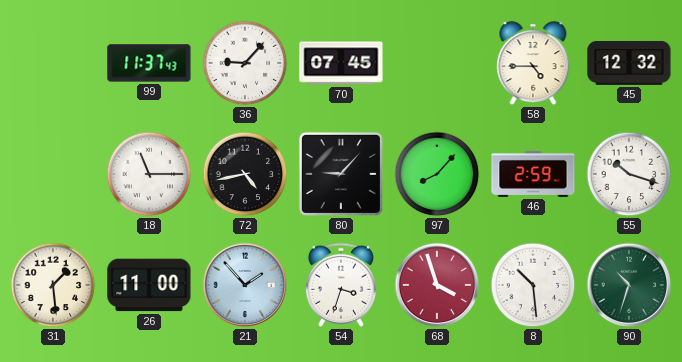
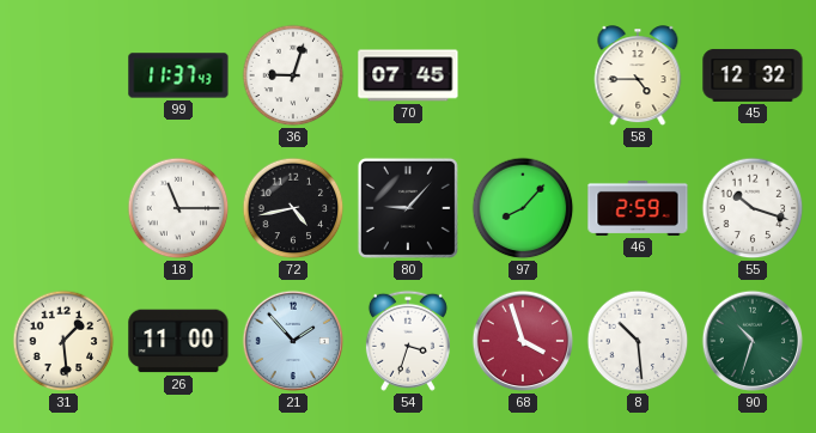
36: 9:07 -> 9:03
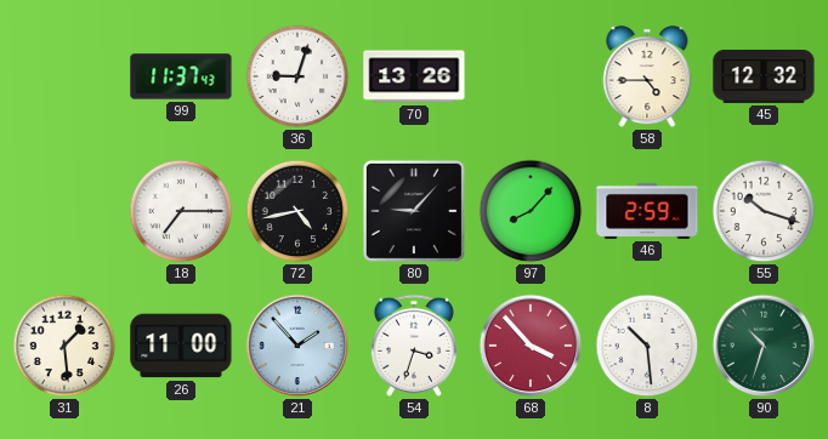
70: 07:45 -> 13:26
18: 11:15 -> 7:15
68: 3:57 -> 3:53
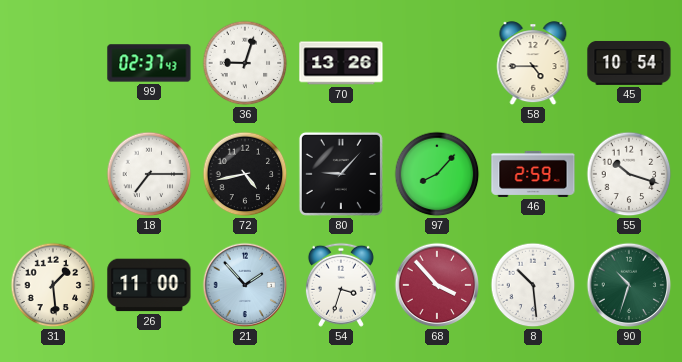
99: 11:37 -> 02:37
45: 12:32 -> 10:54
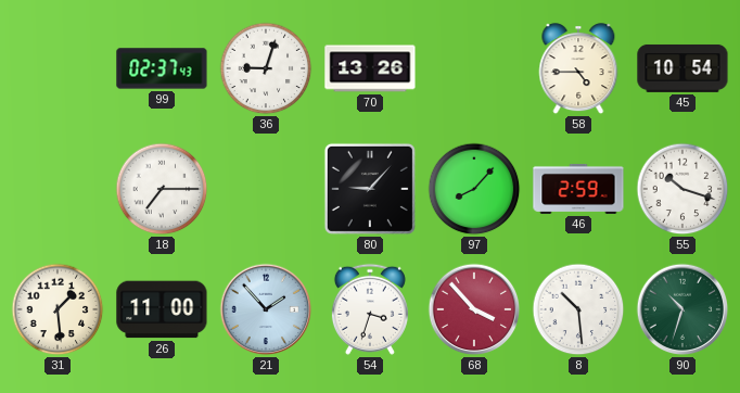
72: 4:43 -> none
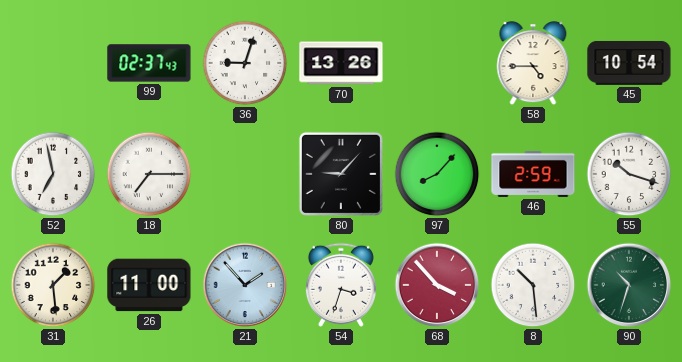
52: none -> 6:58
